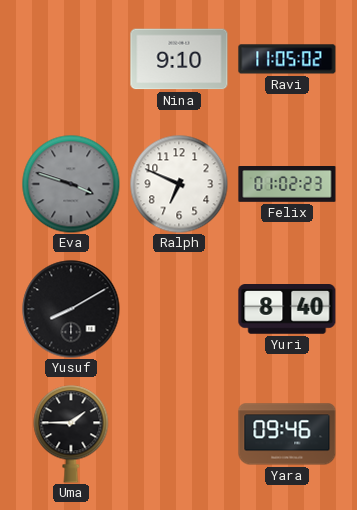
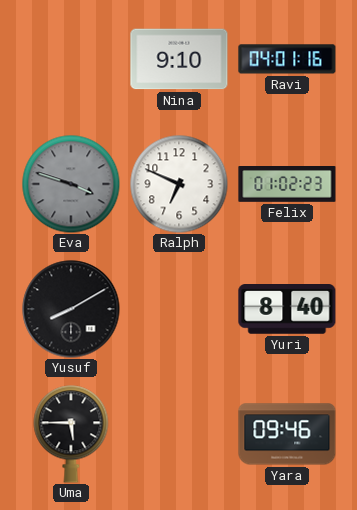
Ravi: 11:05 -> 04:01
Uma: 1:45 -> 5:45
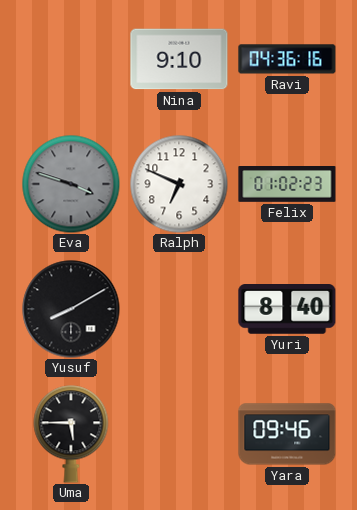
Ravi: 04:01 -> 04:36
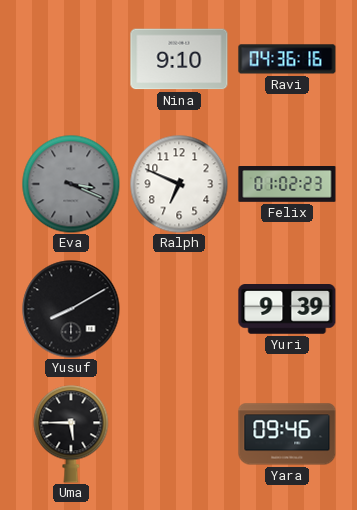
Eva: 3:48 -> 3:19
Yuri: 8:40 -> 9:39
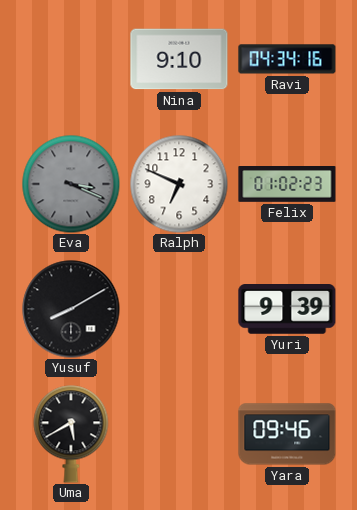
Ravi: 04:36 -> 04:34
Uma: 5:45 -> 5:40
